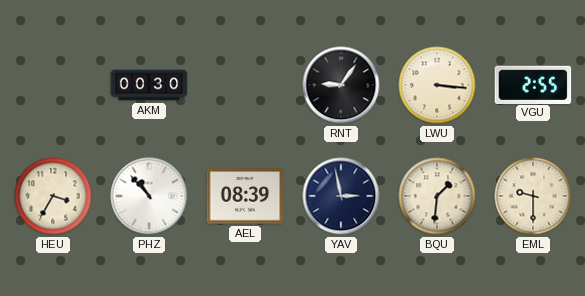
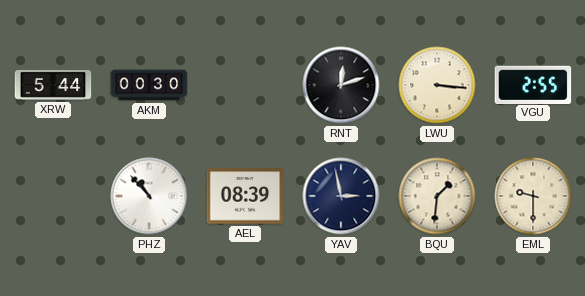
XRW: none -> 5:44
RNT: 9:06 -> 12:12
HEU: 3:35 -> none
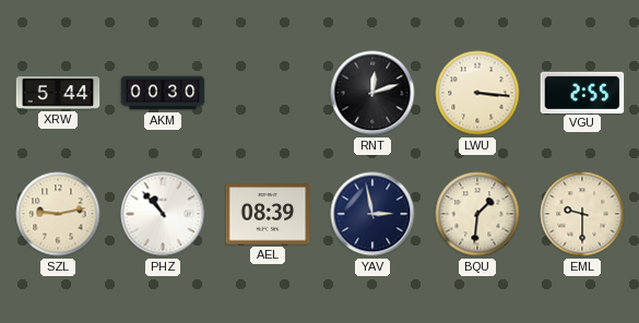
SZL: none -> 9:13
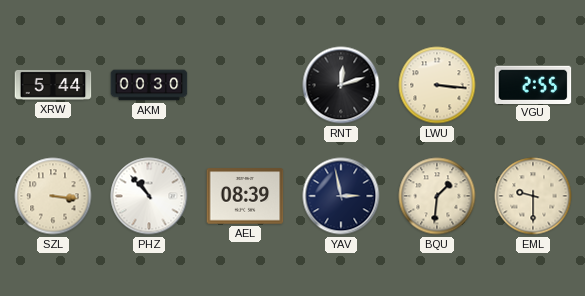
SZL: 9:13 -> 3:16
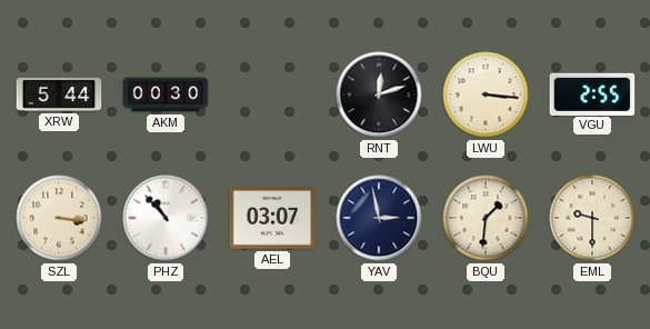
AEL: 08:39 -> 03:07
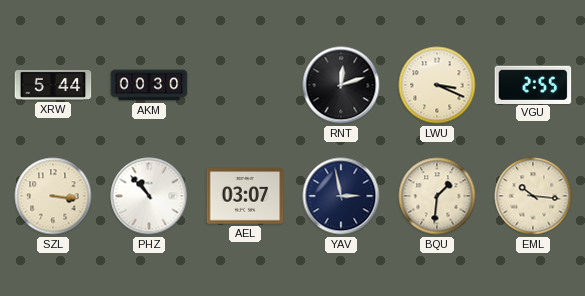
LWU: 3:16 -> 3:19
EML: 9:30 -> 10:16
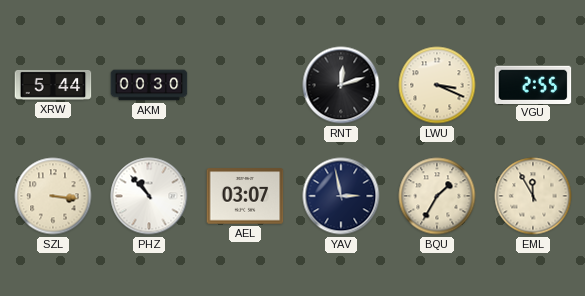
BQU: 1:31 -> 1:35
EML: 10:16 -> 11:55
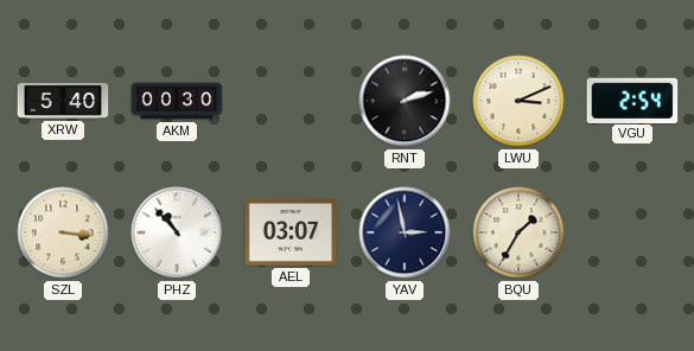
XRW: 5:44 -> 5:40
RNT: 12:12 -> 2:12
LWU: 3:19 -> 3:11
VGU: 2:55 -> 2:54
EML: 11:55 -> none
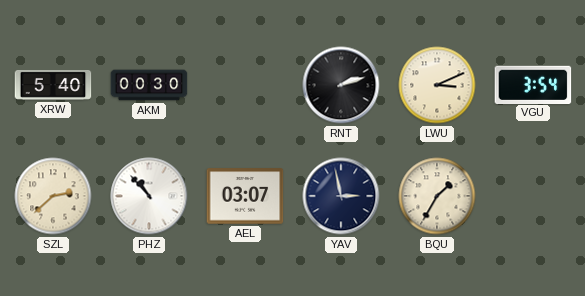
VGU: 2:54 -> 3:54
SZL: 3:16 -> 2:38
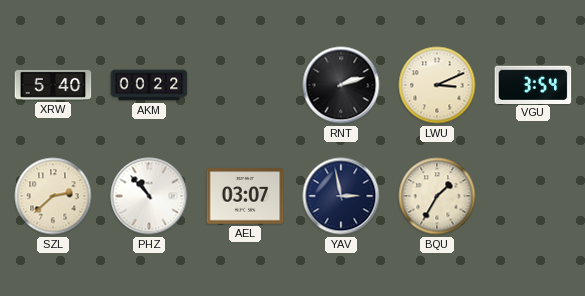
AKM: 00:30 -> 00:22
